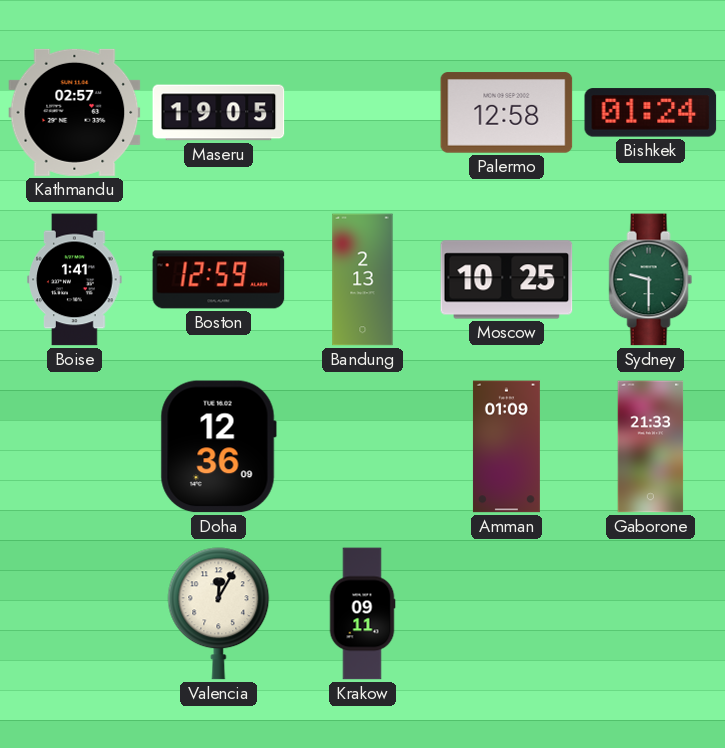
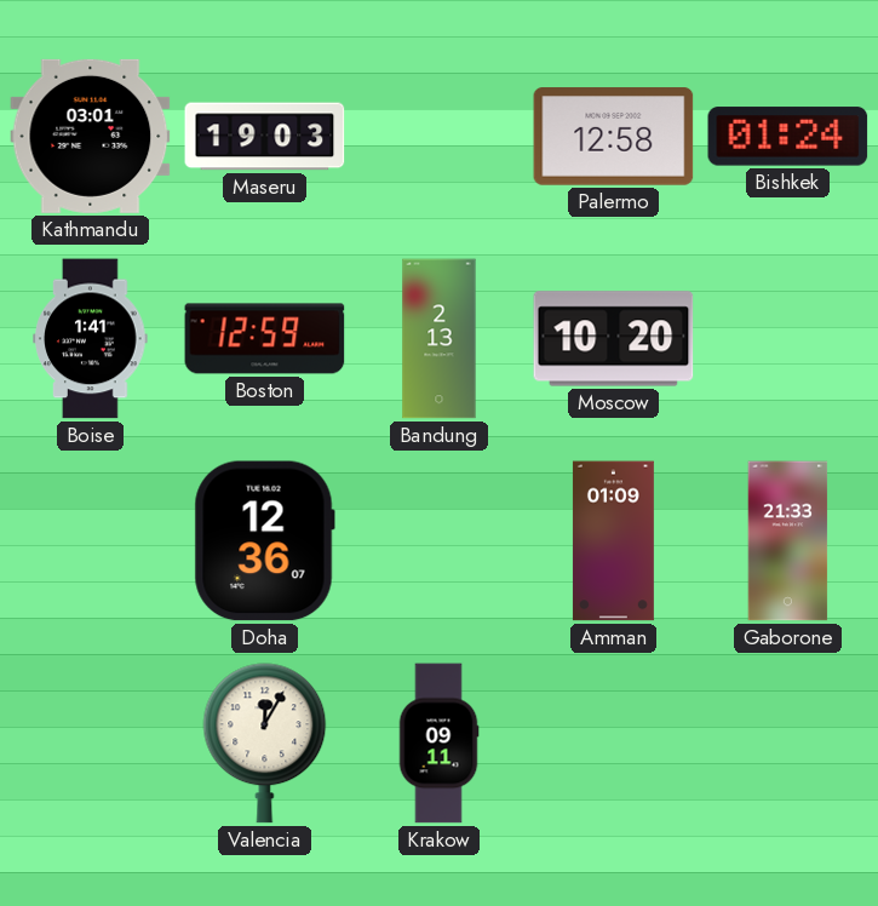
Kathmandu: 02:57 -> 03:01
Maseru: 19:05 -> 19:03
Moscow: 10:25 -> 10:20
Sydney: 9:30 -> none
Doha: 12:36:09 -> 12:36:07
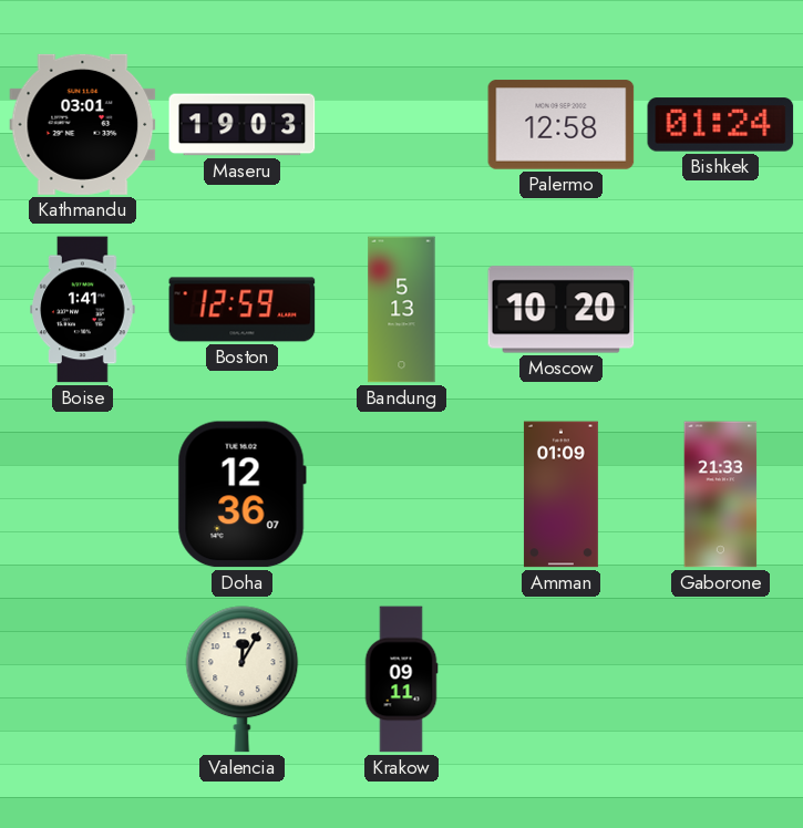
Bandung: 2:13 -> 5:13
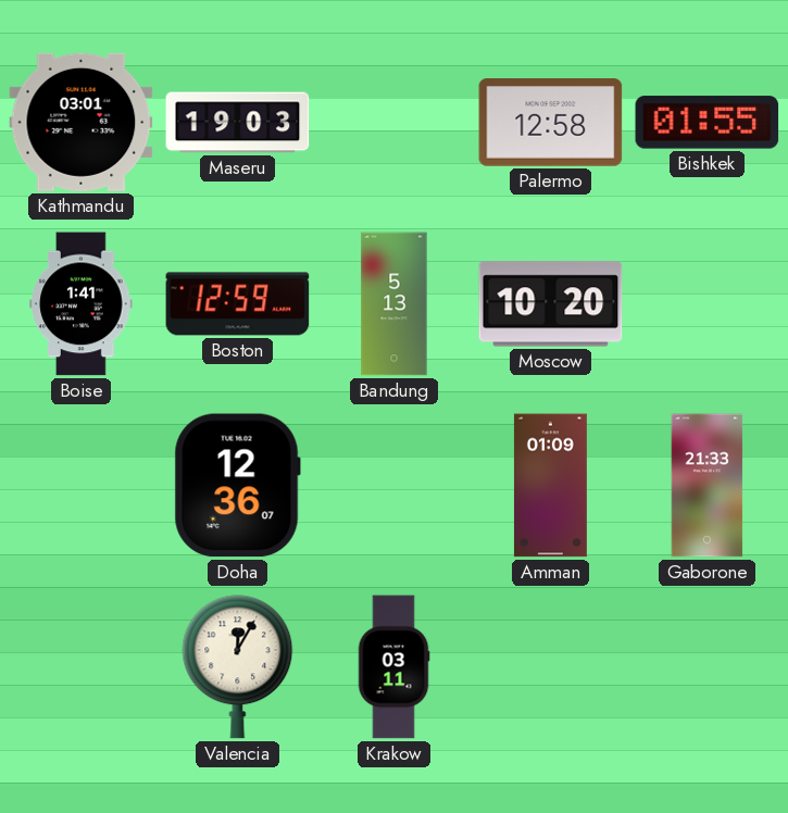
Bishkek: 01:24 -> 01:55
Krakow: 09:11 -> 03:11
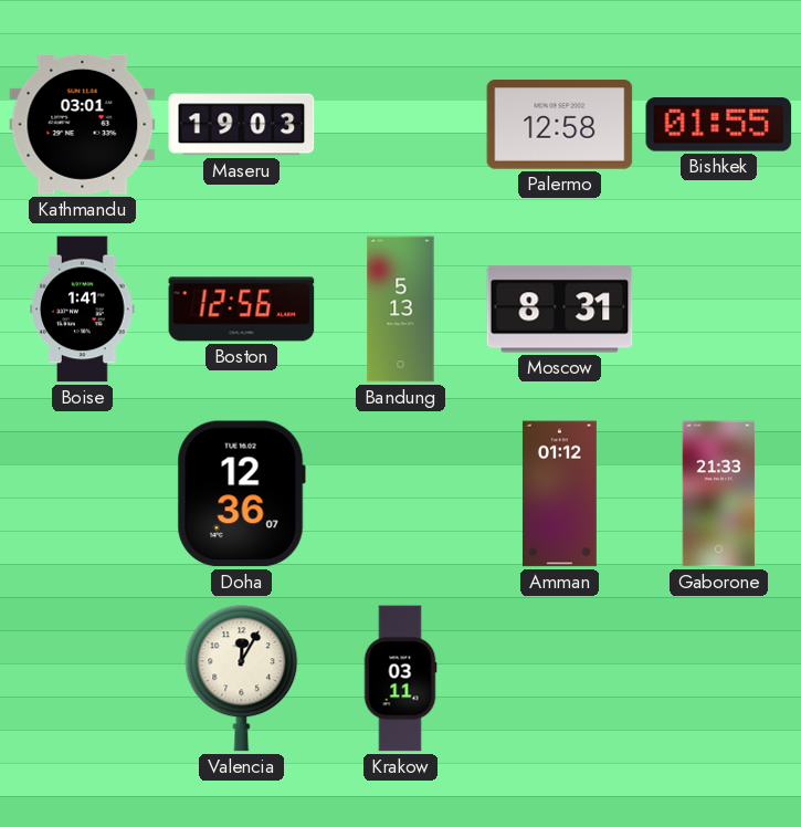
Boston: 12:59 -> 12:56
Moscow: 10:20 -> 8:31
Amman: 01:09 -> 01:12
